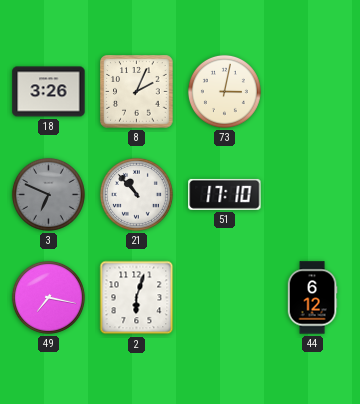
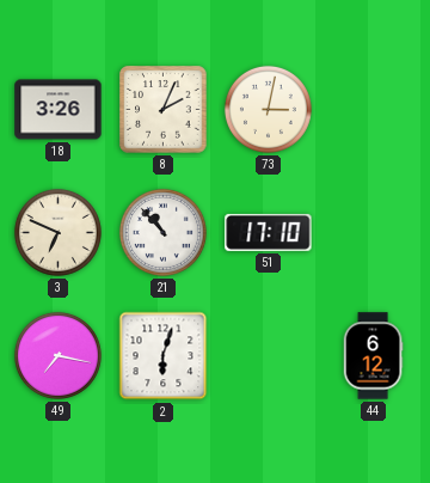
3 dial: grey -> cream
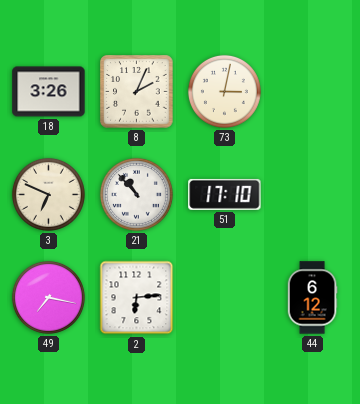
2: 6:03 -> 6:14
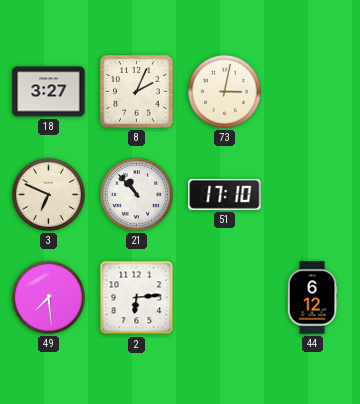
18: 3:26 -> 3:27
49: 7:17 -> 7:29
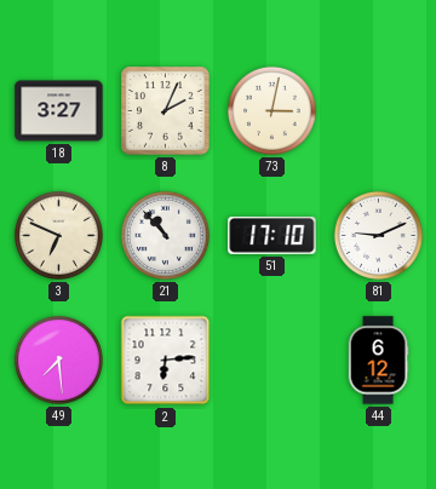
81: none -> 9:11
